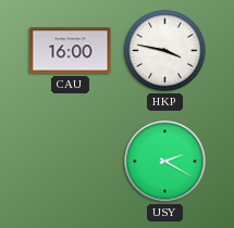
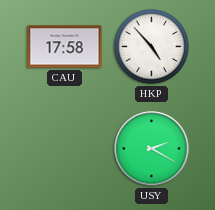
CAU: 16:00 -> 17:58
HKP: 3:47 -> 4:53
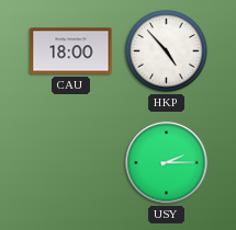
CAU: 17:58 -> 18:00
USY: 2:20 -> 2:15
